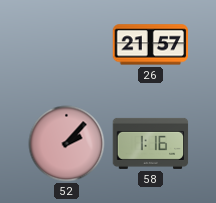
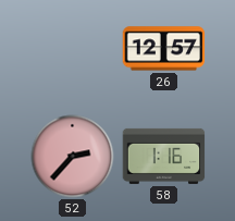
26: 21:57 -> 12:57
52: 2:07 -> 2:37
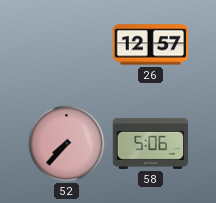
52: 2:37 -> 7:37
58: 1:16 -> 5:06
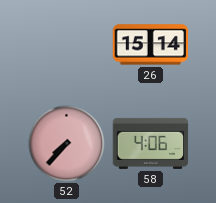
26: 12:57 -> 15:14
58: 5:06 -> 4:06
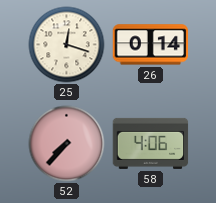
25: none -> 12:18
26: 15:14 -> 0:14
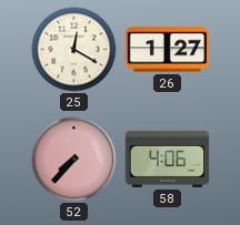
25: 12:18 -> 12:20
26: 0:14 -> 1:27
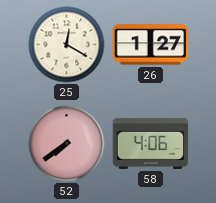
52: 7:37 -> 7:39
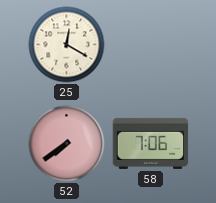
26: 1:27 -> none
58: 4:06 -> 7:06
